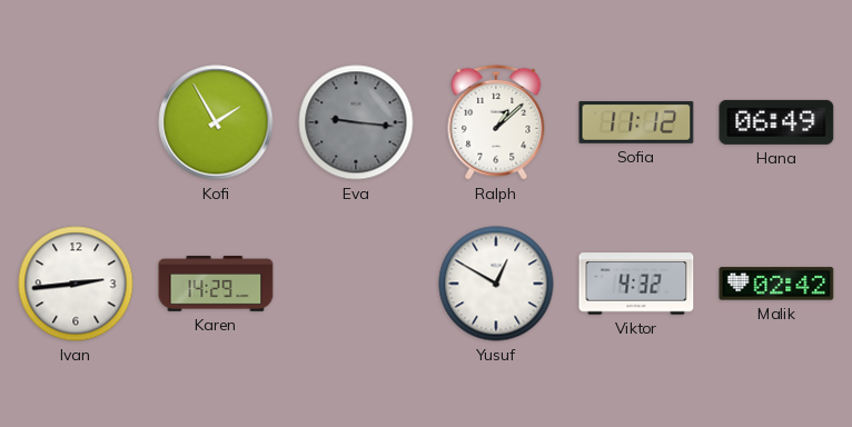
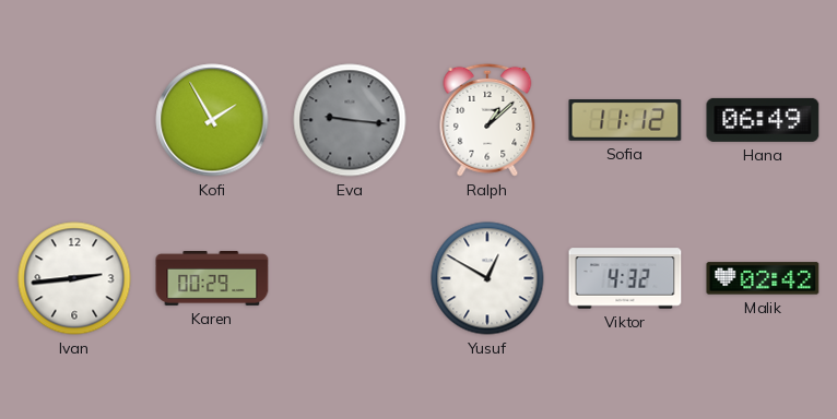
Karen: 14:29 -> 00:29
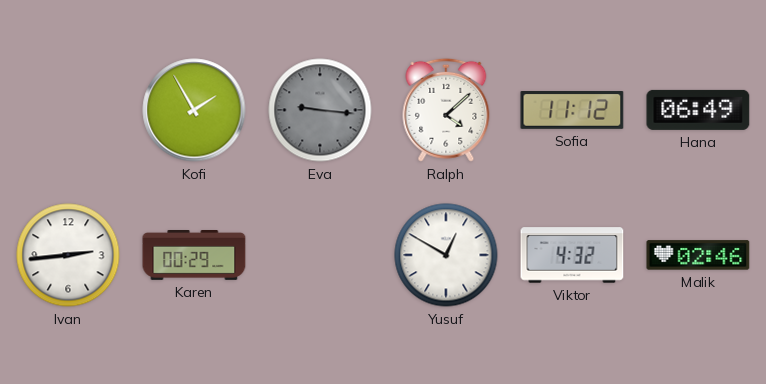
Ralph: 1:08 -> 4:08
Malik: 02:42 -> 02:46
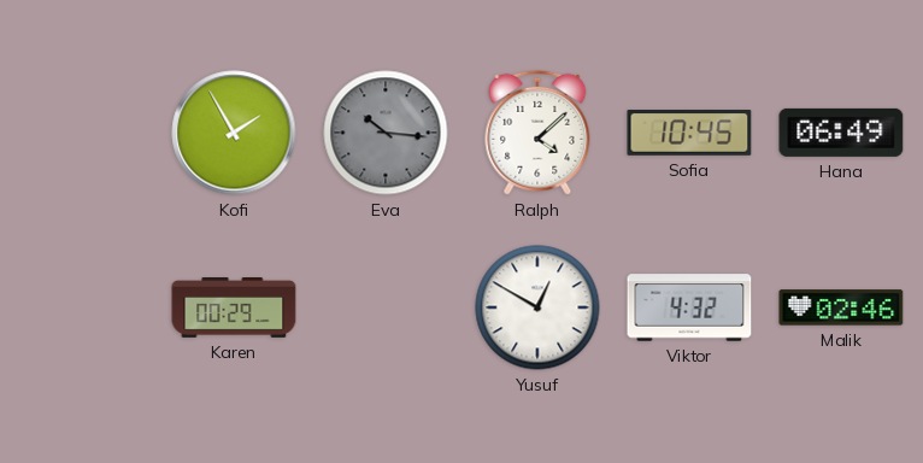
Eva: 9:16 -> 10:16
Sofia: 11:12 -> 10:45
Ivan: 2:44 -> none
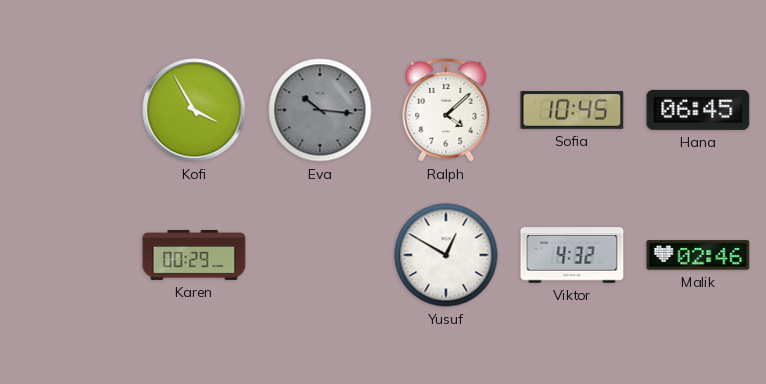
Kofi: 1:55 -> 3:55
Hana: 06:49 -> 06:45
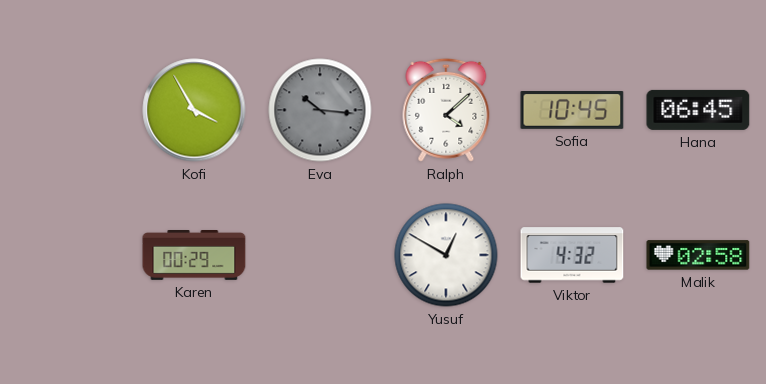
Malik: 02:46 -> 02:58
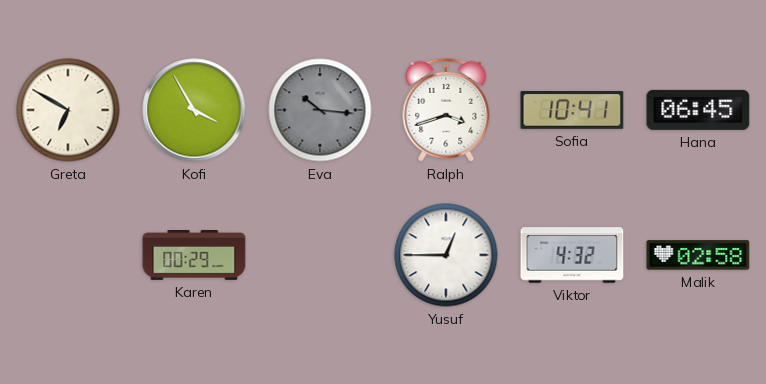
Greta: none -> 6:50
Ralph: 4:08 -> 3:42
Sofia: 10:45 -> 10:41
Yusuf: 12:50 -> 12:45
